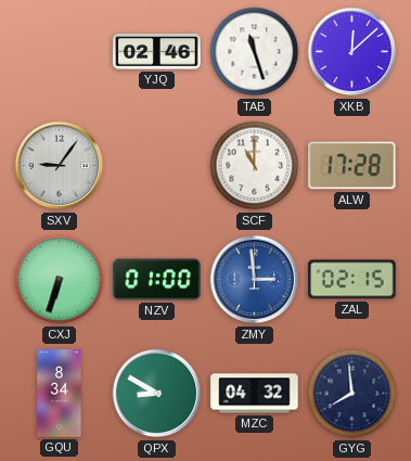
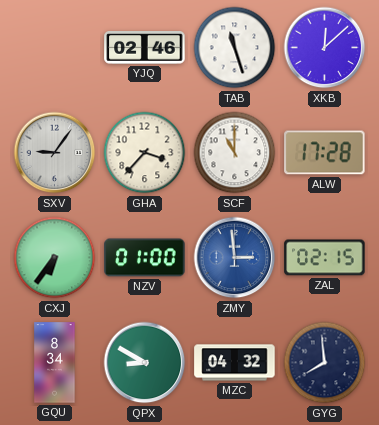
GHA: none -> 3:37
CXJ: 6:33 -> 6:36
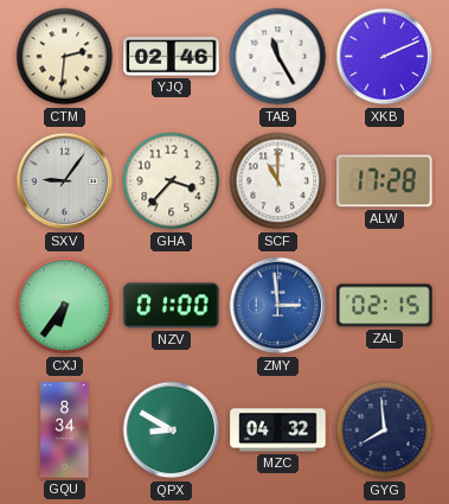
CTM: none -> 2:31
TAB: 11:27 -> 11:25
XKB: 12:08 -> 2:11
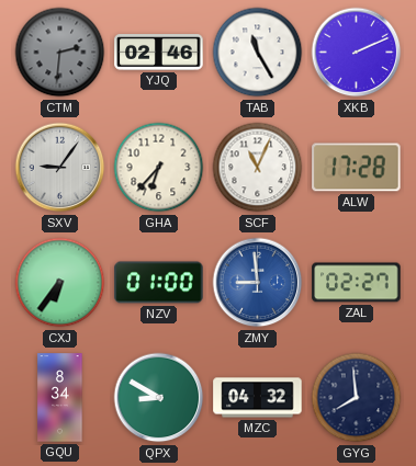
CTM dial: cream -> grey
GHA: 3:37 -> 6:37
SCF: 11:00 -> 11:04
ZMY: 2:59 -> 8:59
ZAL: 02:15 -> 02:27
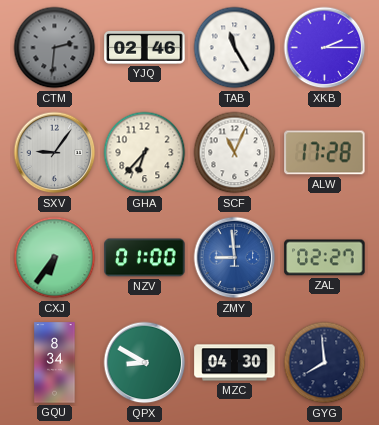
XKB: 2:11 -> 2:15
MZC: 04:32 -> 04:30
